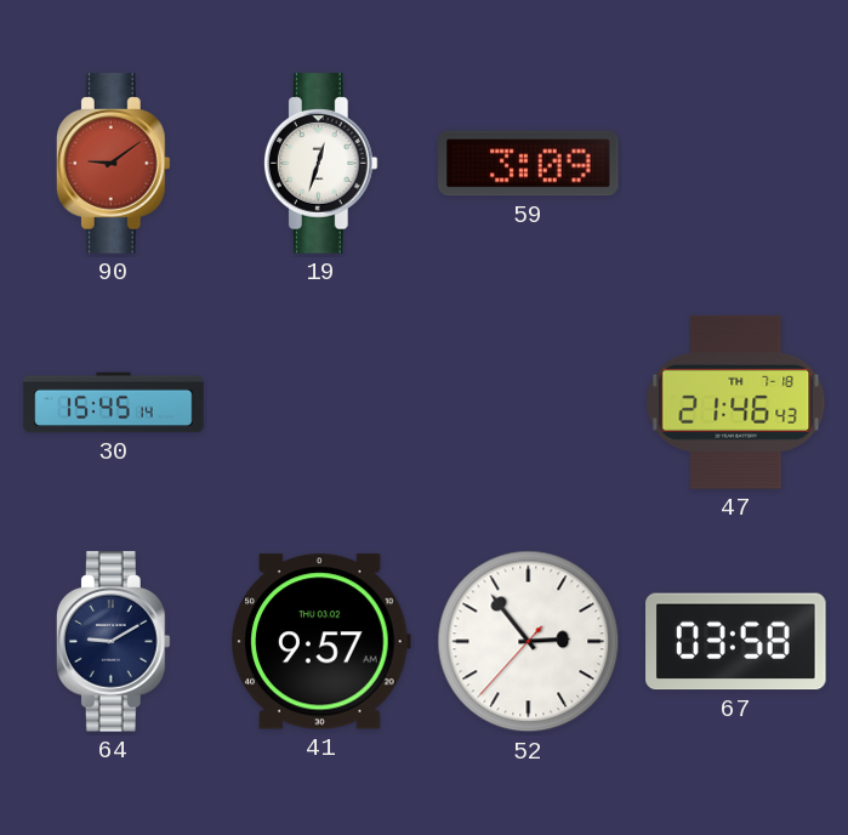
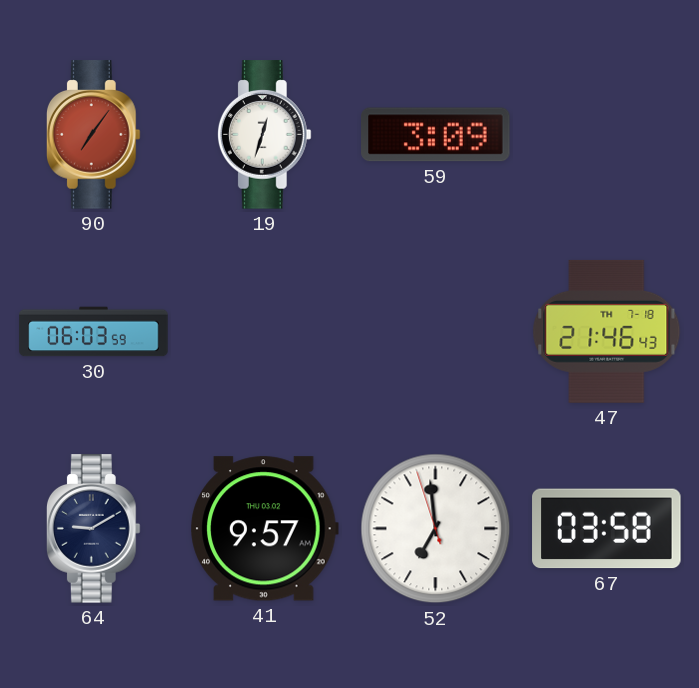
90: 9:09 -> 7:06
30: 15:45 -> 06:03
52: 2:53 -> 6:58
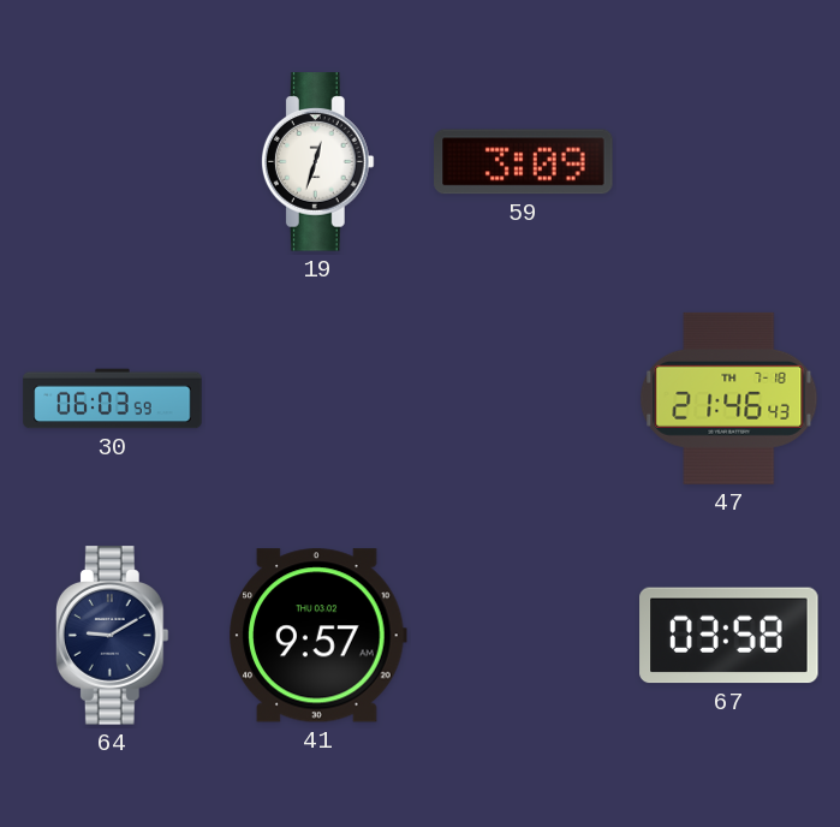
90: 7:06 -> none
52: 6:58 -> none
